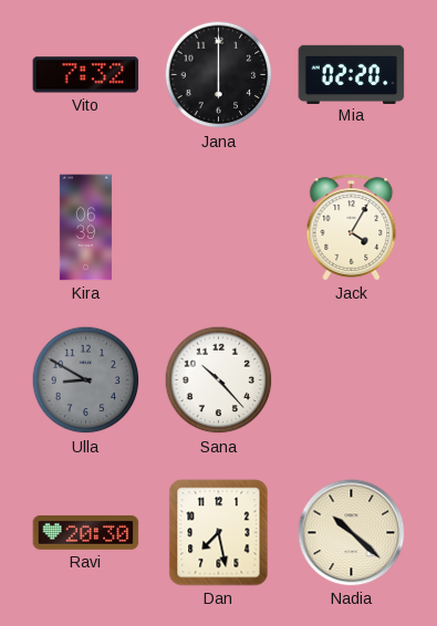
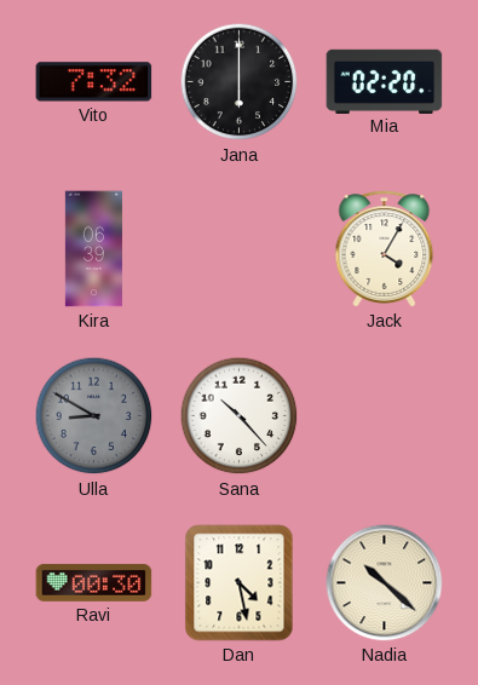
Ravi: 20:30 -> 00:30
Dan: 7:28 -> 4:28
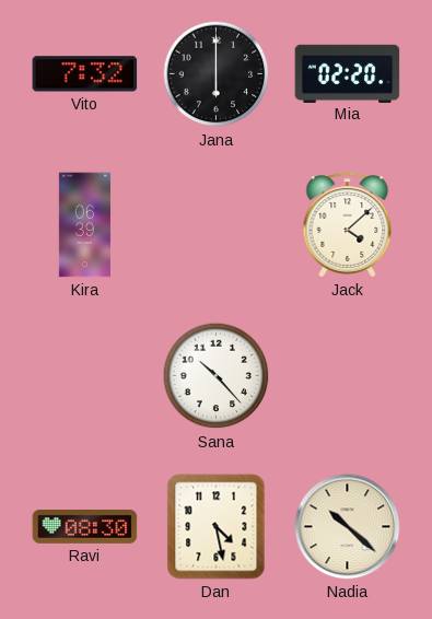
Jack: 4:05 -> 4:08
Ulla: 8:50 -> none
Ravi: 00:30 -> 08:30
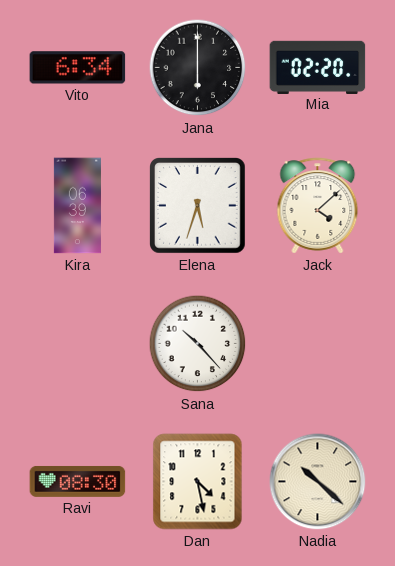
Vito: 7:32 -> 6:34
Elena: none -> 5:33
